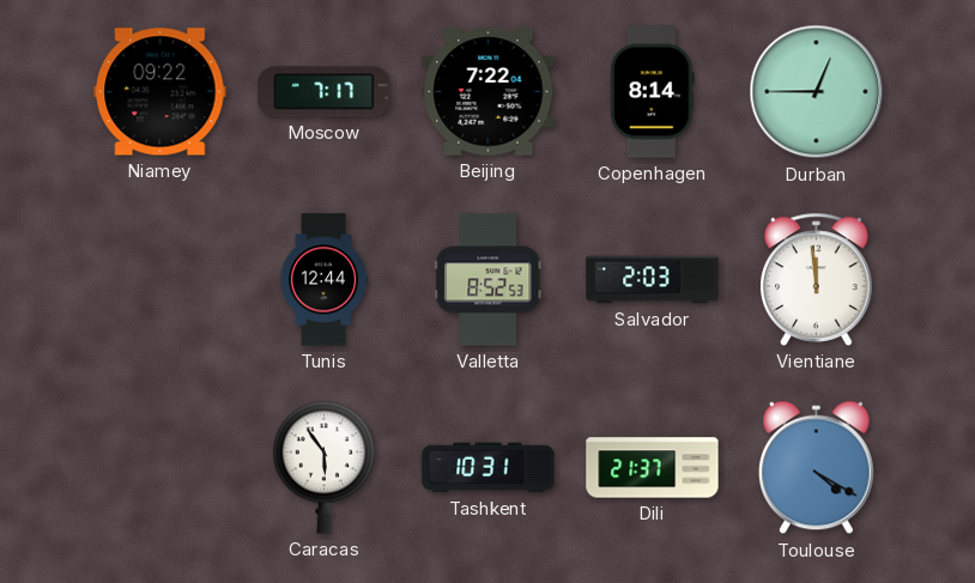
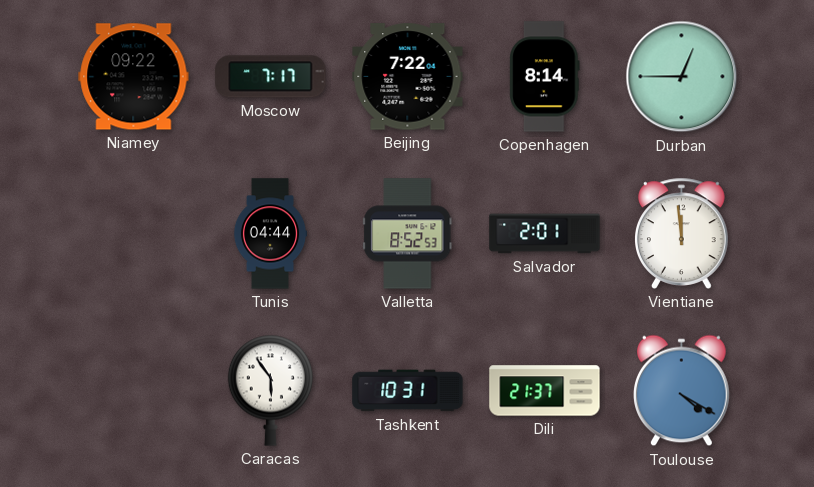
Tunis: 12:44 -> 04:44
Salvador: 2:03 -> 2:01
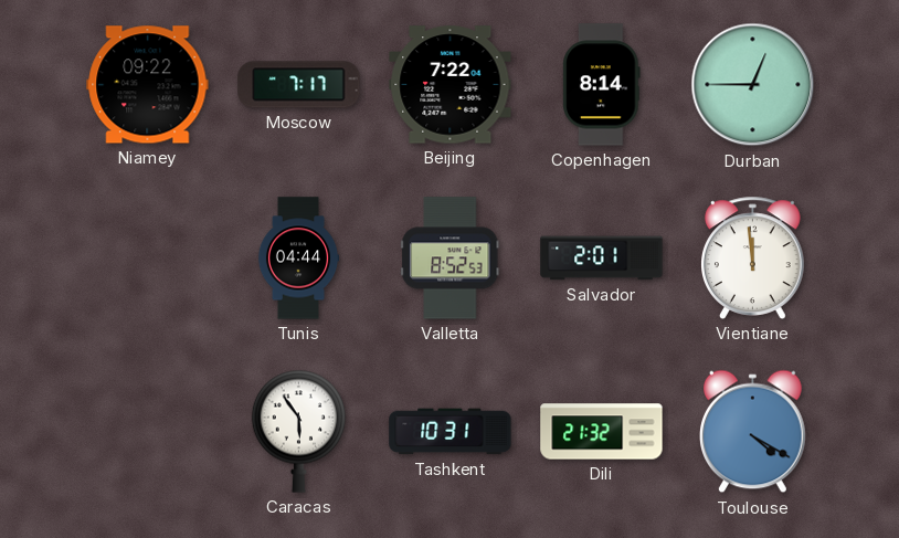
Dili: 21:37 -> 21:32
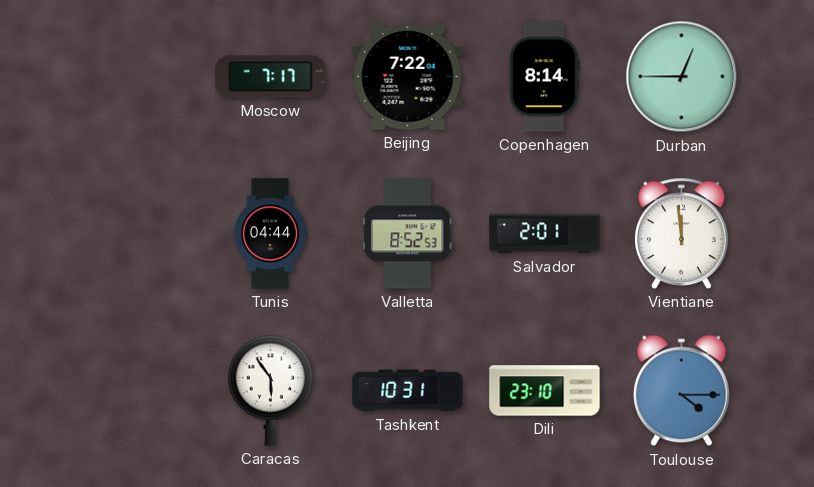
Niamey: 09:22 -> none
Dili: 21:32 -> 23:10
Toulouse: 4:20 -> 4:15
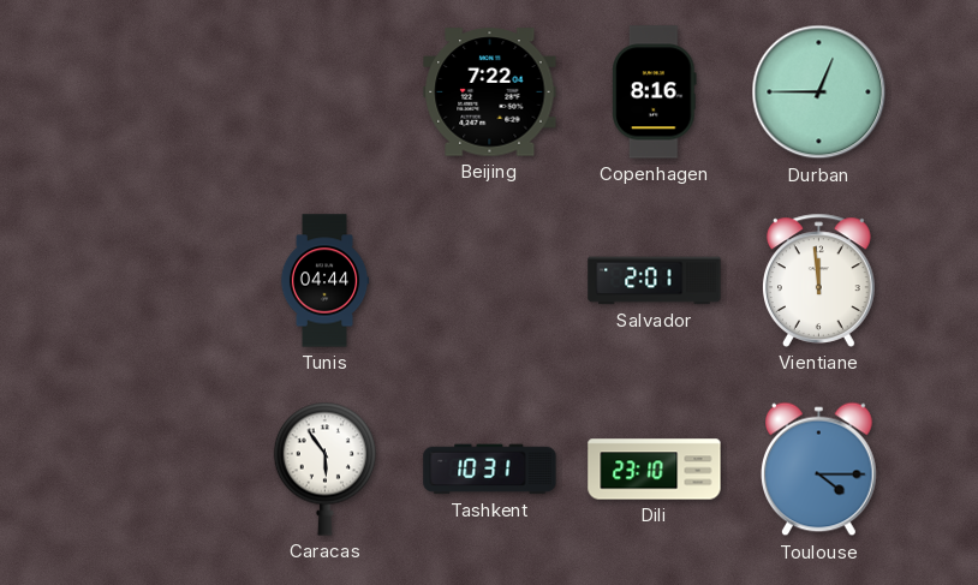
Moscow: 7:17 -> none
Copenhagen: 8:14 -> 8:16
Valletta: 8:52 -> none
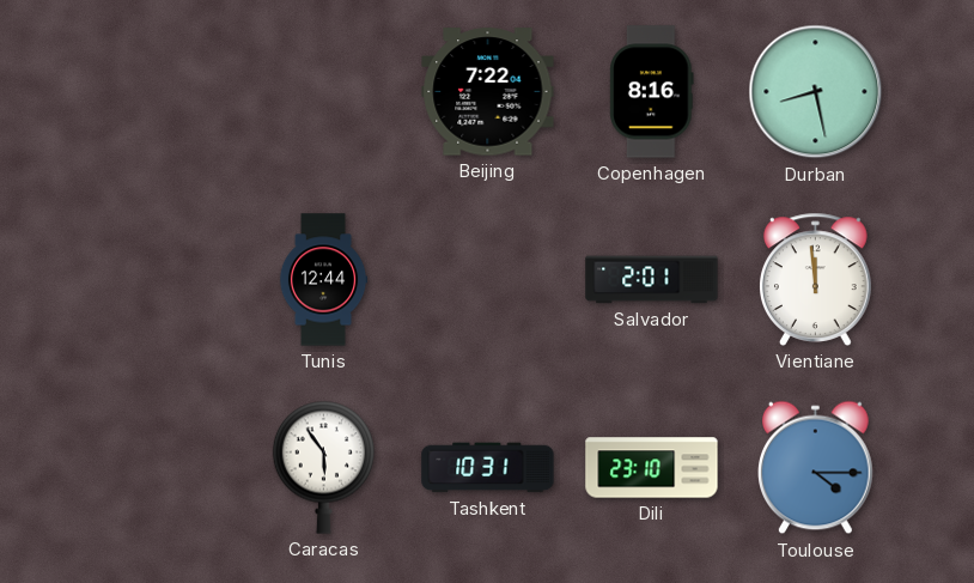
Durban: 12:45 -> 8:28
Tunis: 04:44 -> 12:44
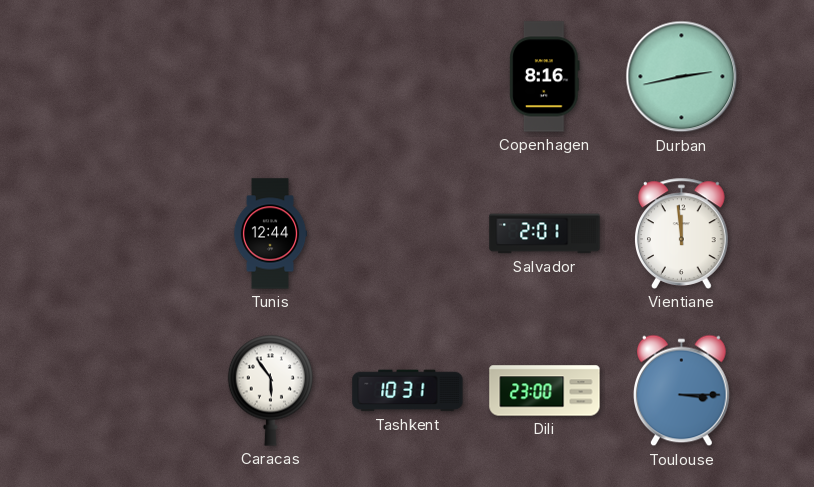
Beijing: 7:22 -> none
Durban: 8:28 -> 2:43
Dili: 23:10 -> 23:00
Toulouse: 4:15 -> 3:15
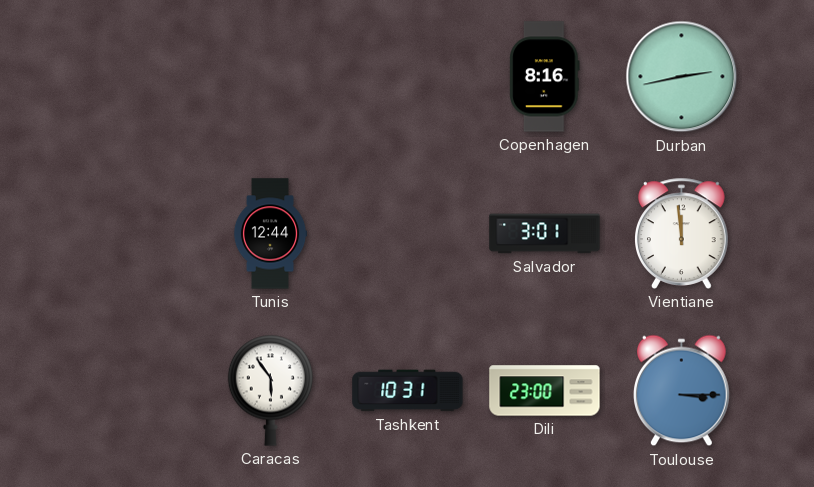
Salvador: 2:01 -> 3:01
